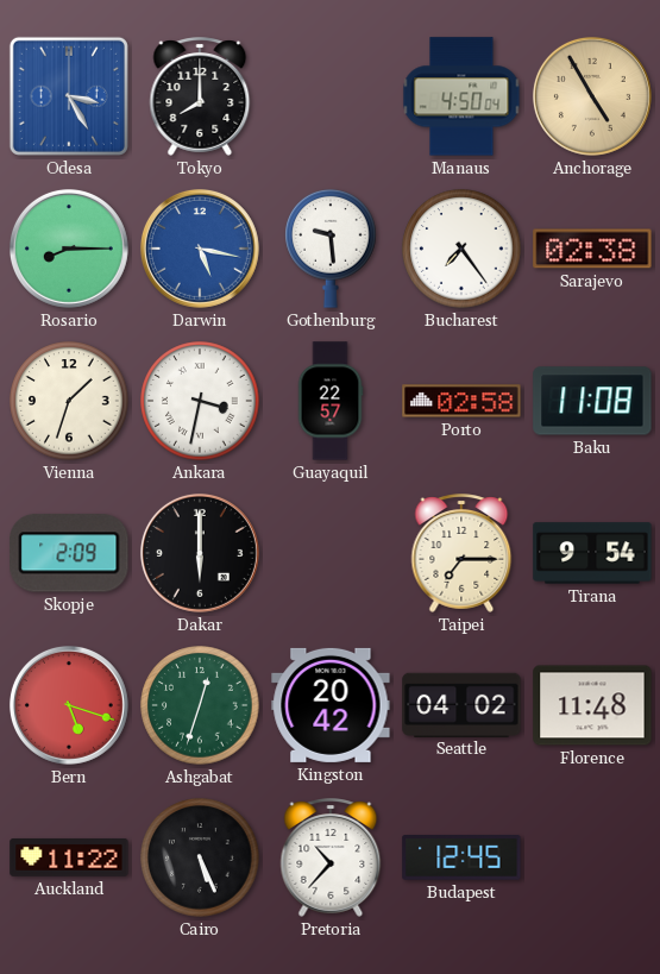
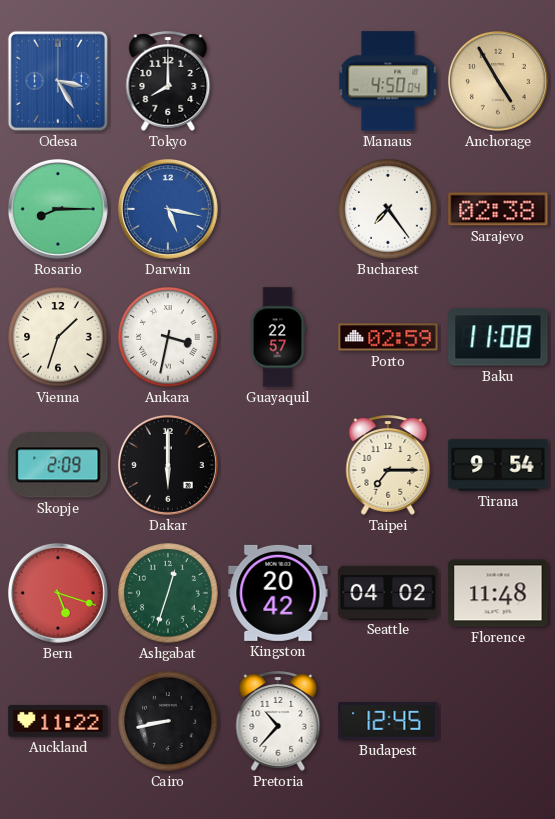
Gothenburg: 9:29 -> none
Porto: 02:58 -> 02:59
Cairo: 5:26 -> 8:43
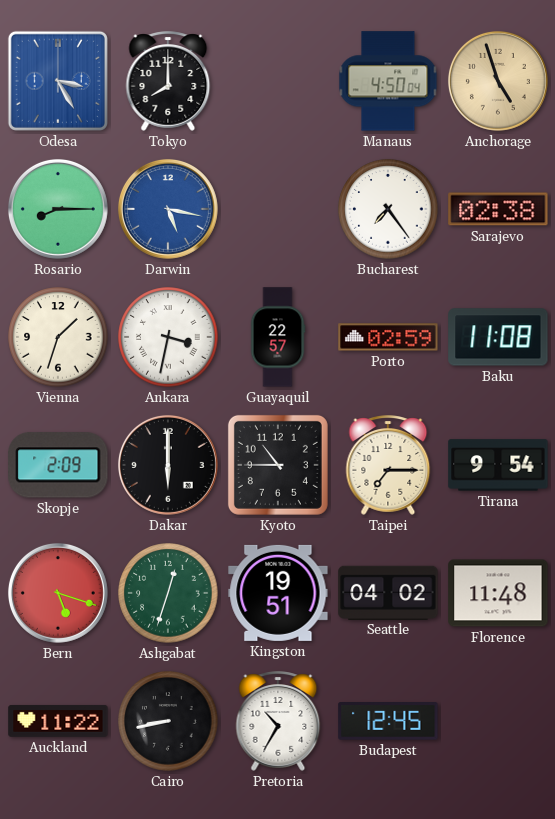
Anchorage: 4:55 -> 4:57
Kyoto: none -> 10:45
Kingston: 20:42 -> 19:51
Pretoria: 10:37 -> 10:35
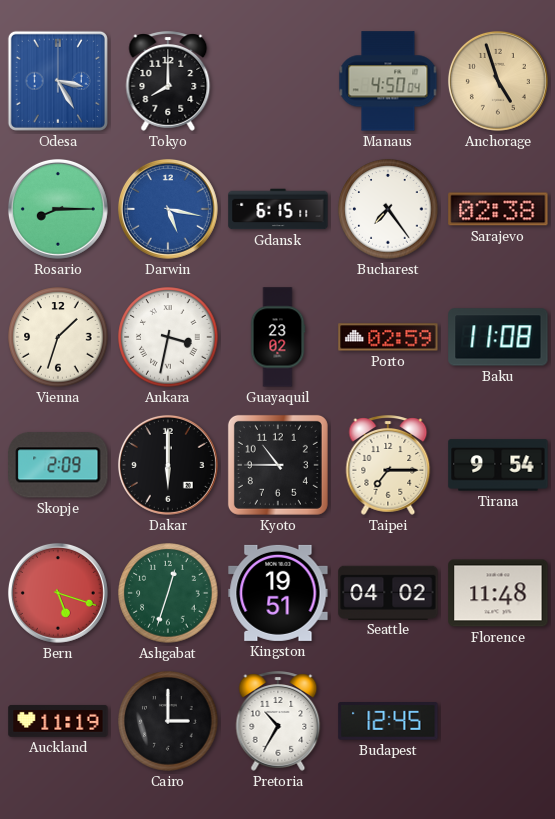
Gdansk: none -> 6:15
Guayaquil: 22:57 -> 23:02
Auckland: 11:22 -> 11:19
Cairo: 8:43 -> 3:00
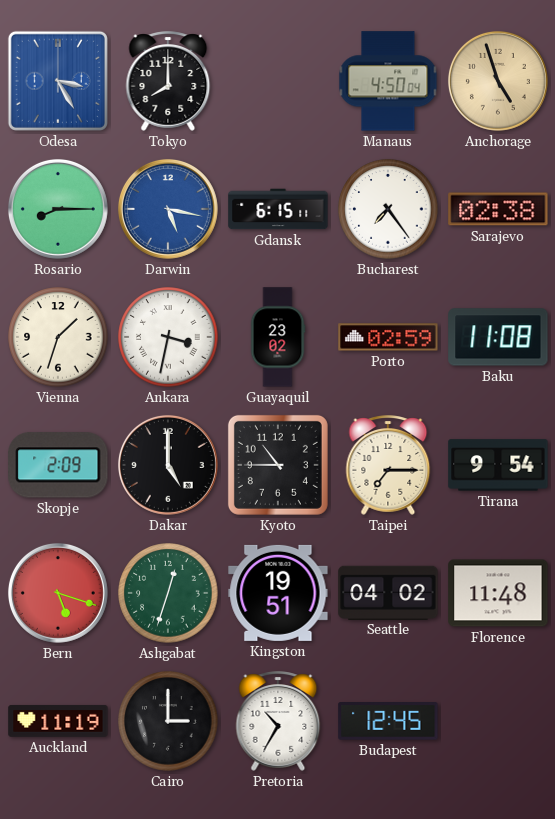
Dakar: 6:00 -> 5:00
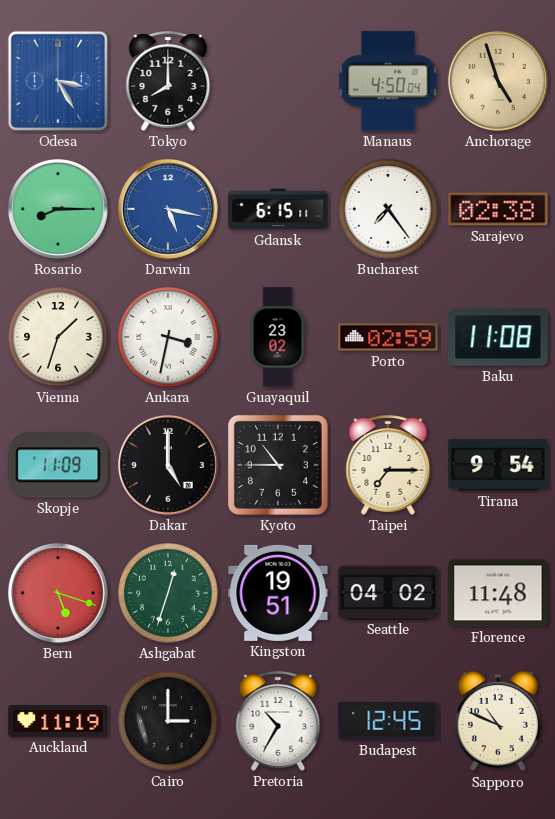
Skopje: 2:09 -> 11:09
Sapporo: none -> 10:49
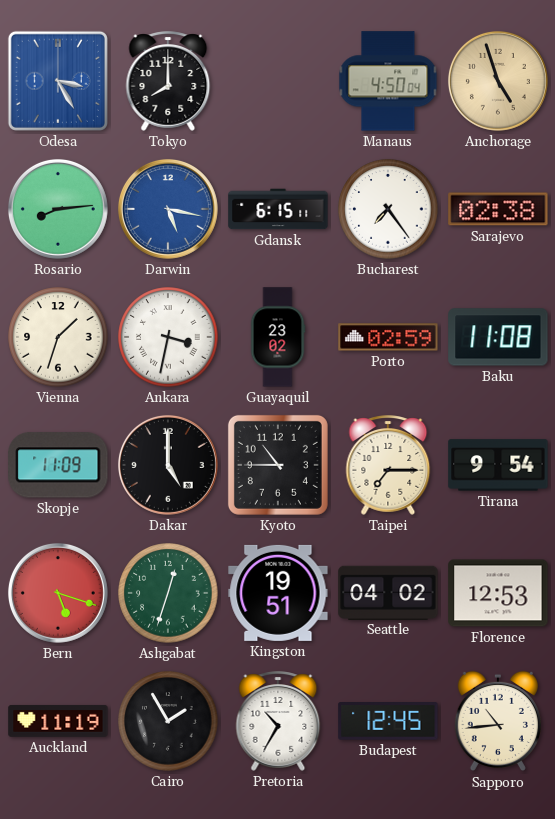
Rosario: 8:15 -> 8:14
Florence: 11:48 -> 12:53
Cairo: 3:00 -> 1:55
Sapporo: 10:49 -> 10:44
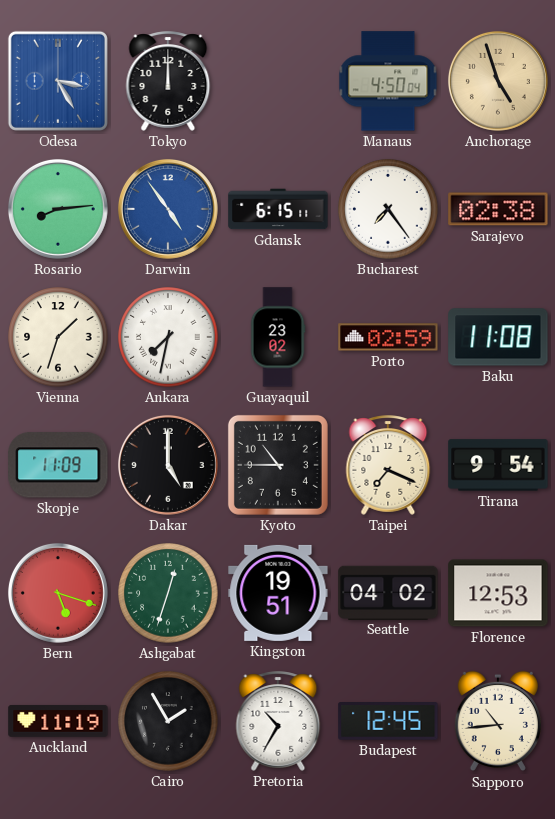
Tokyo: 8:00 -> 12:00
Darwin: 5:17 -> 4:54
Ankara: 3:32 -> 7:32
Taipei: 7:15 -> 7:19
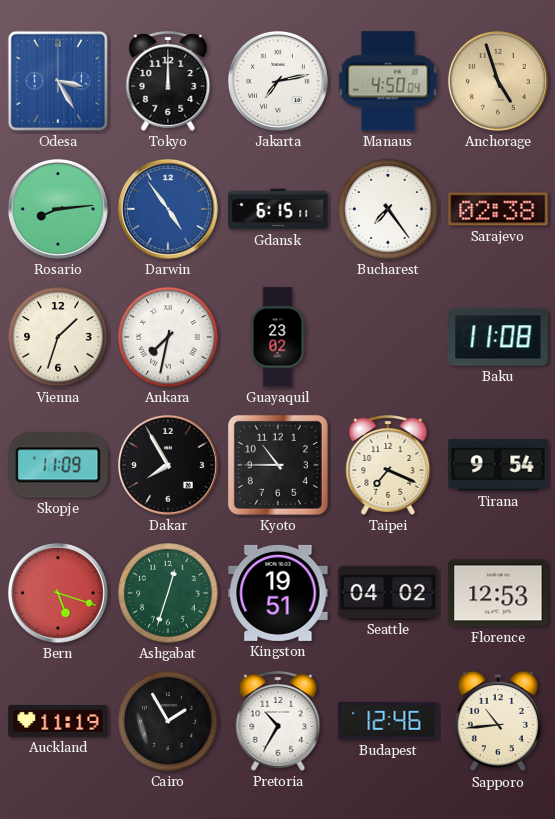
Jakarta: none -> 7:13
Porto: 02:59 -> none
Dakar: 5:00 -> 7:55
Budapest: 12:45 -> 12:46
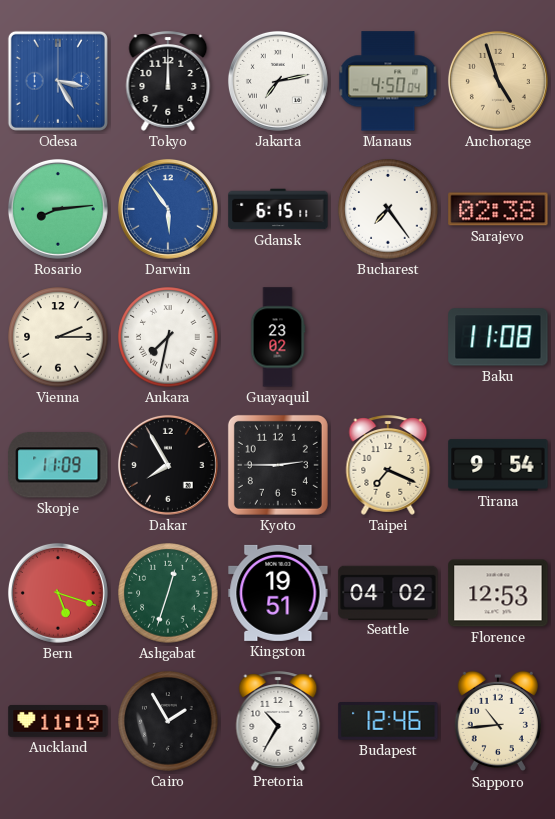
Darwin: 4:54 -> 5:54
Vienna: 1:33 -> 2:15
Kyoto: 10:45 -> 2:45
